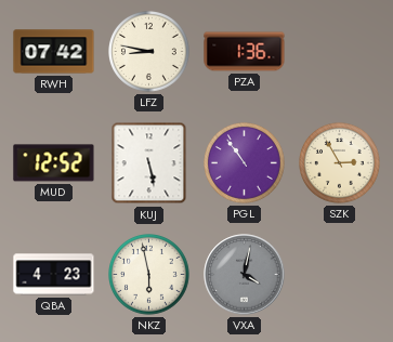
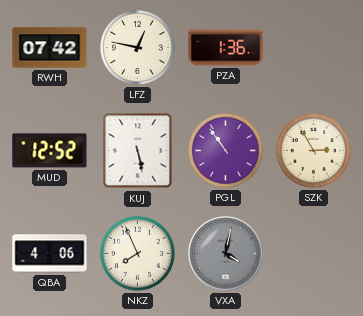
LFZ: 8:47 -> 12:47
QBA: 4:23 -> 4:06
NKZ: 5:58 -> 7:56
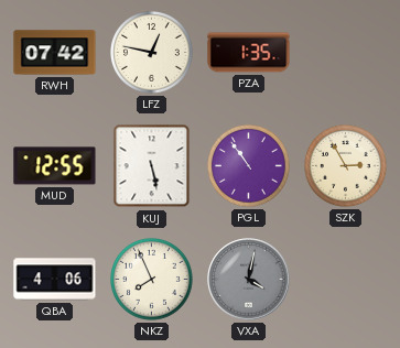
PZA: 1:36 -> 1:35
MUD: 12:52 -> 12:55
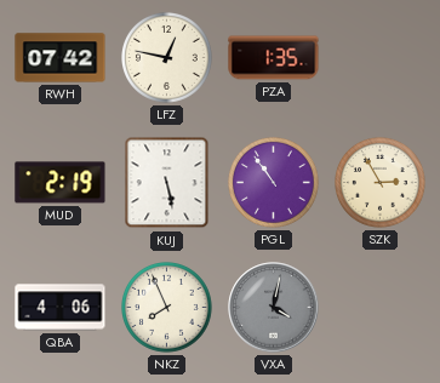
MUD: 12:55 -> 2:19
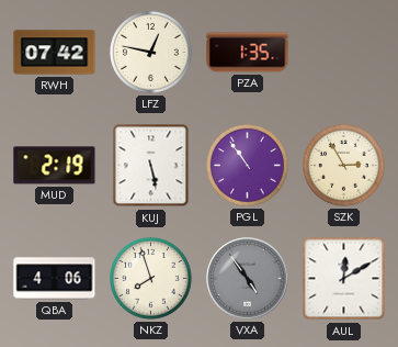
NKZ: 7:56 -> 7:57
VXA: 4:02 -> 4:54
AUL: none -> 12:10
